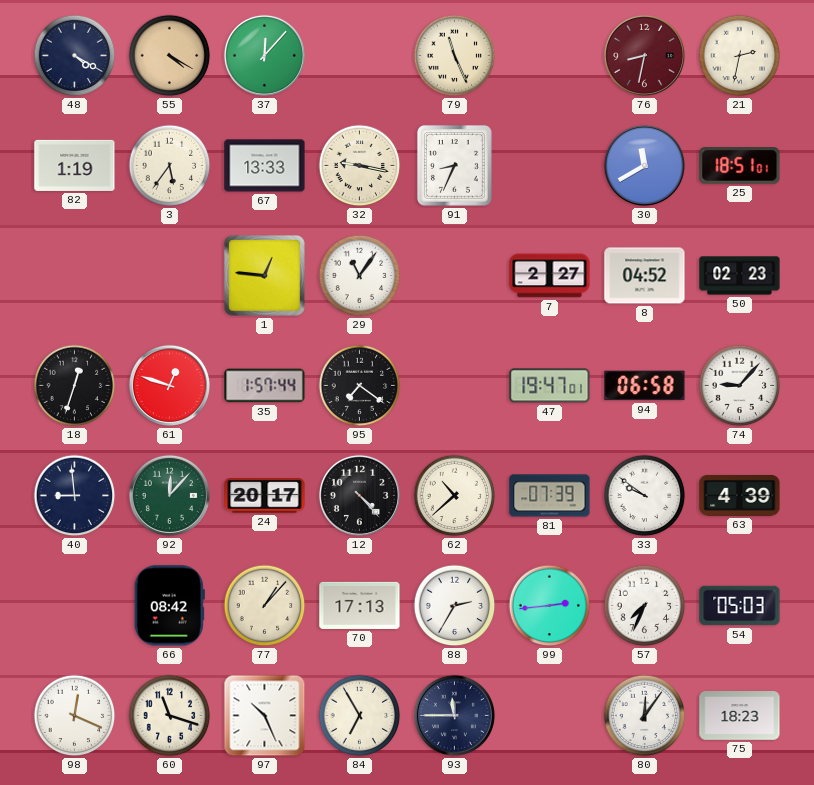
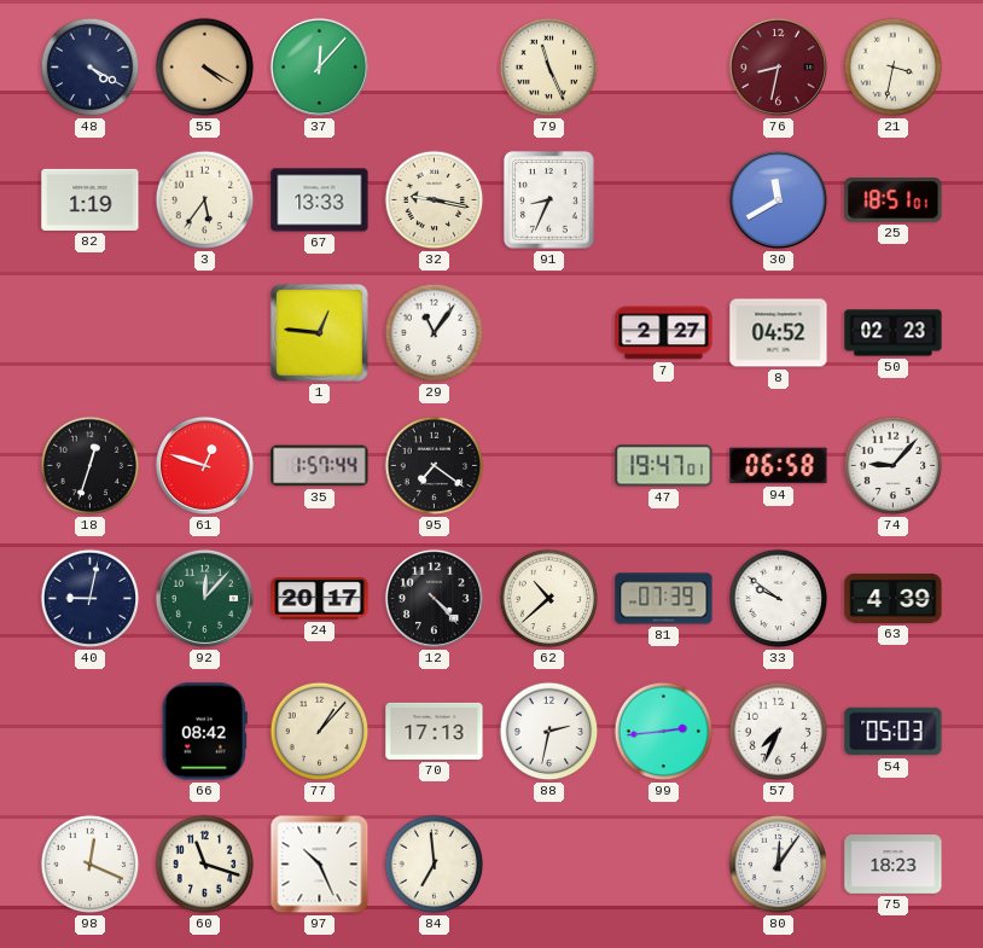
21: 2:32 -> 3:32
40: 8:59 -> 9:02
88: 2:35 -> 2:32
84: 6:55 -> 6:59
93: 11:45 -> none
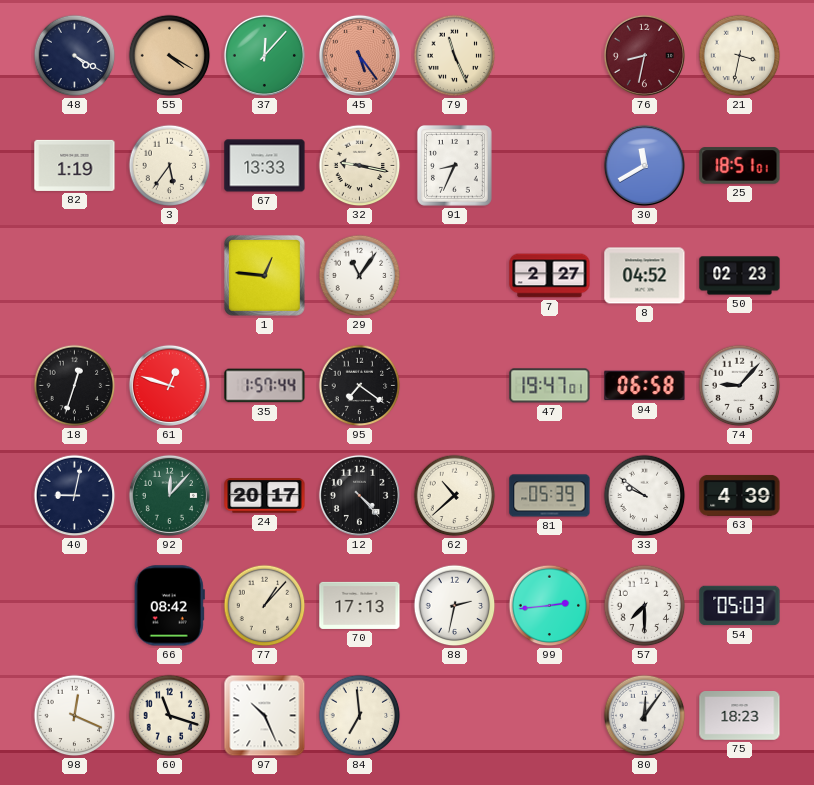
45: none -> 5:24
81: 07:39 -> 05:39
57: 7:34 -> 7:30
